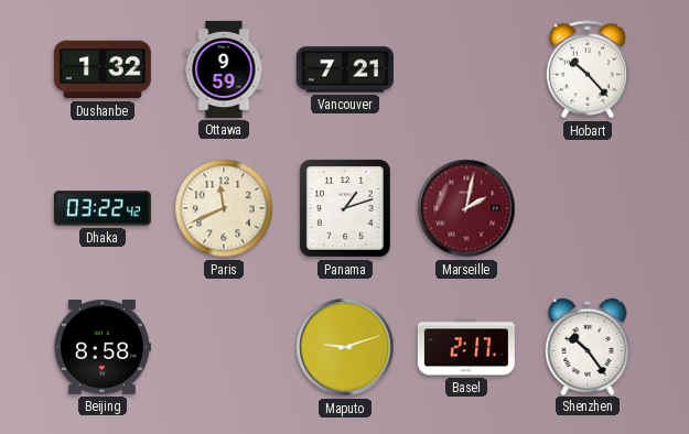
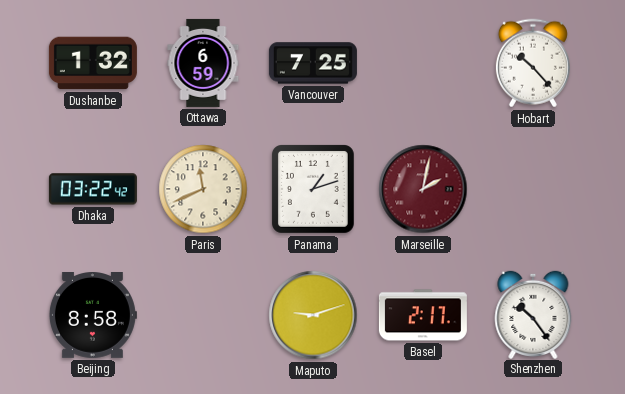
Ottawa: 9:59 -> 6:59
Vancouver: 7:21 -> 7:25
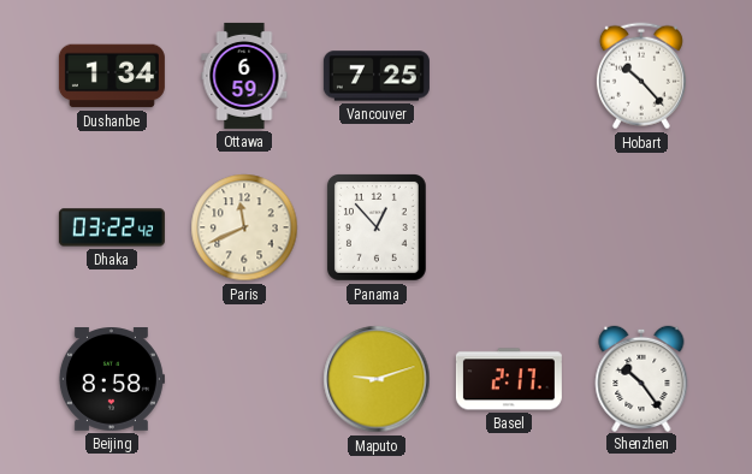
Dushanbe: 1:32 -> 1:34
Panama: 1:12 -> 12:53
Marseille: 2:02 -> none
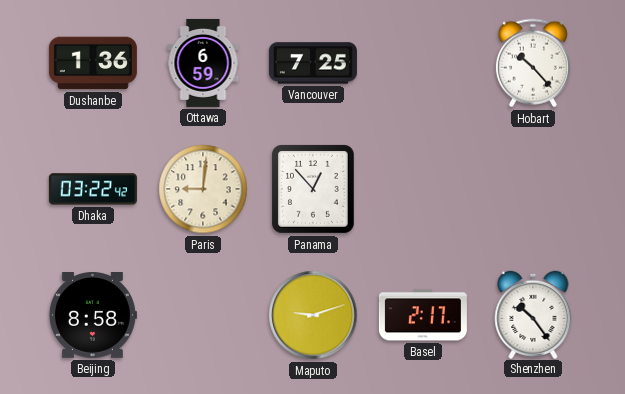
Dushanbe: 1:34 -> 1:36
Paris: 11:41 -> 9:01
